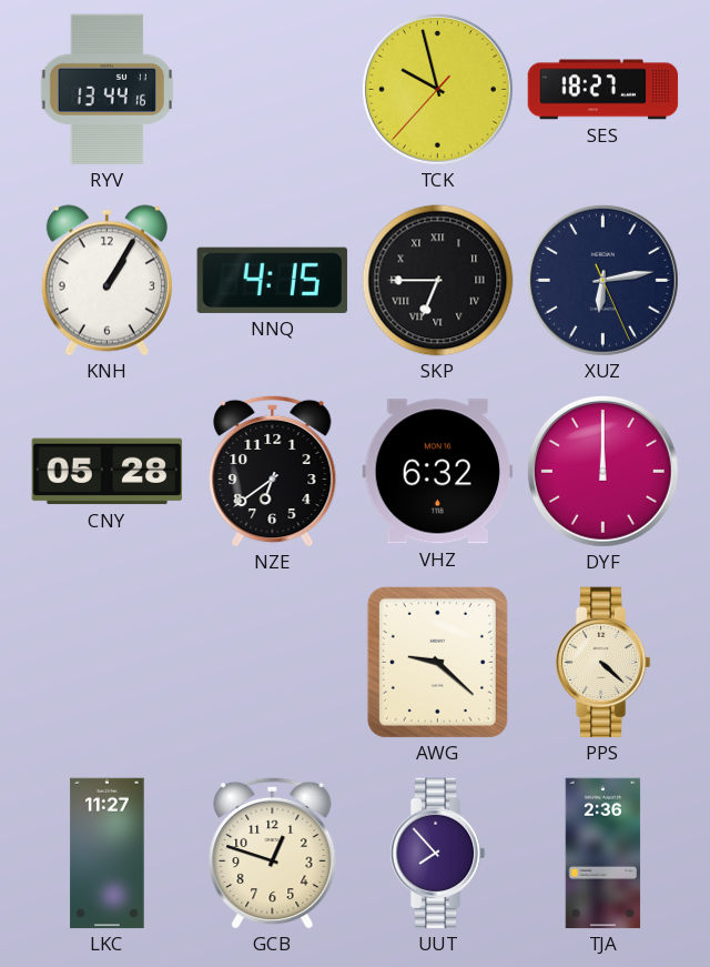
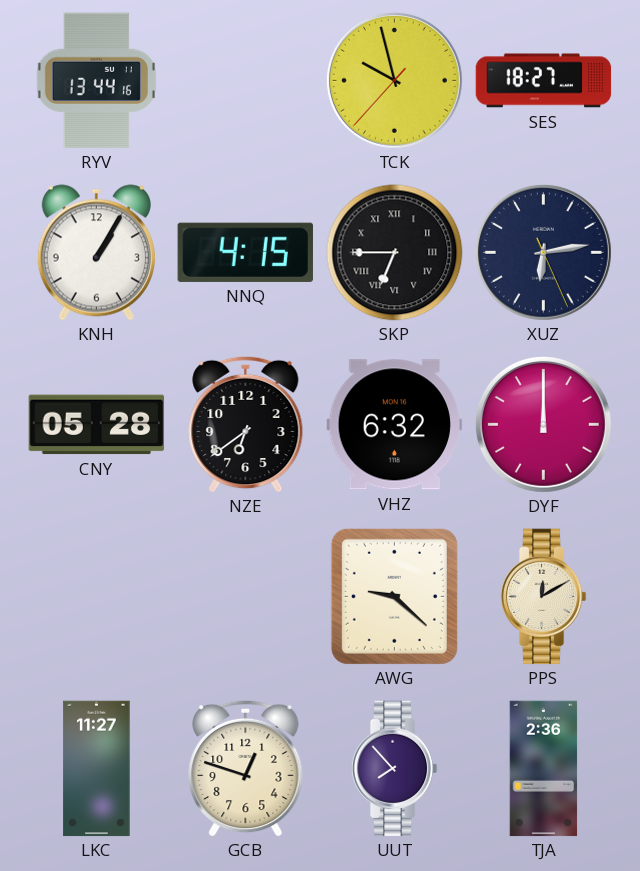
PPS: 4:22 -> 12:10
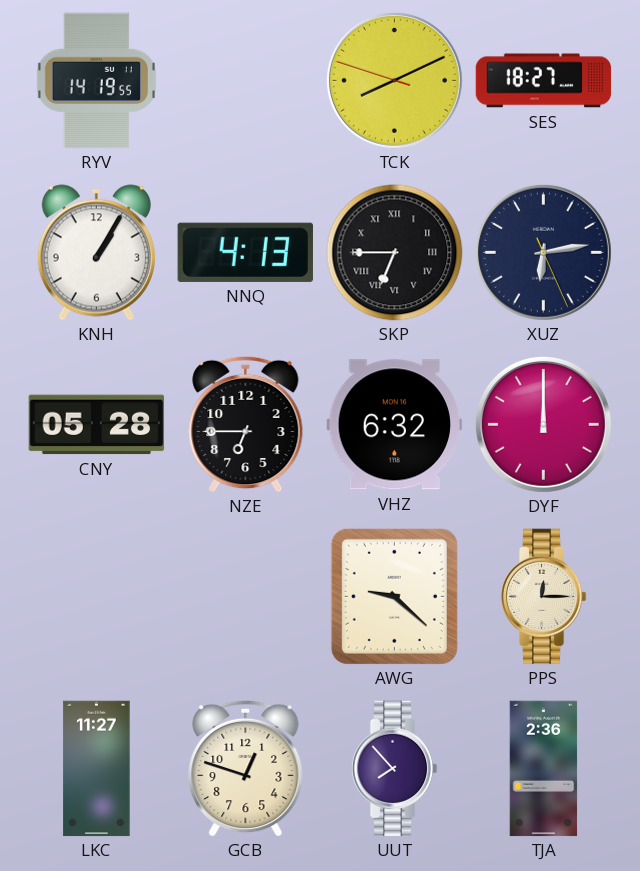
RYV: 13:44 -> 14:19
TCK: 9:57 -> 8:10
NNQ: 4:15 -> 4:13
NZE: 6:39 -> 6:45
PPS: 12:10 -> 12:15
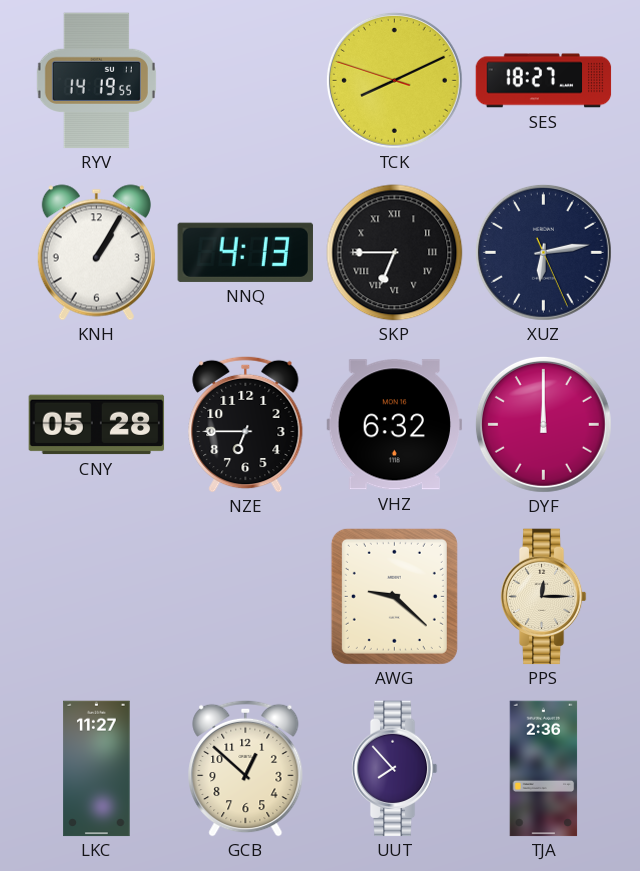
GCB: 12:48 -> 12:52
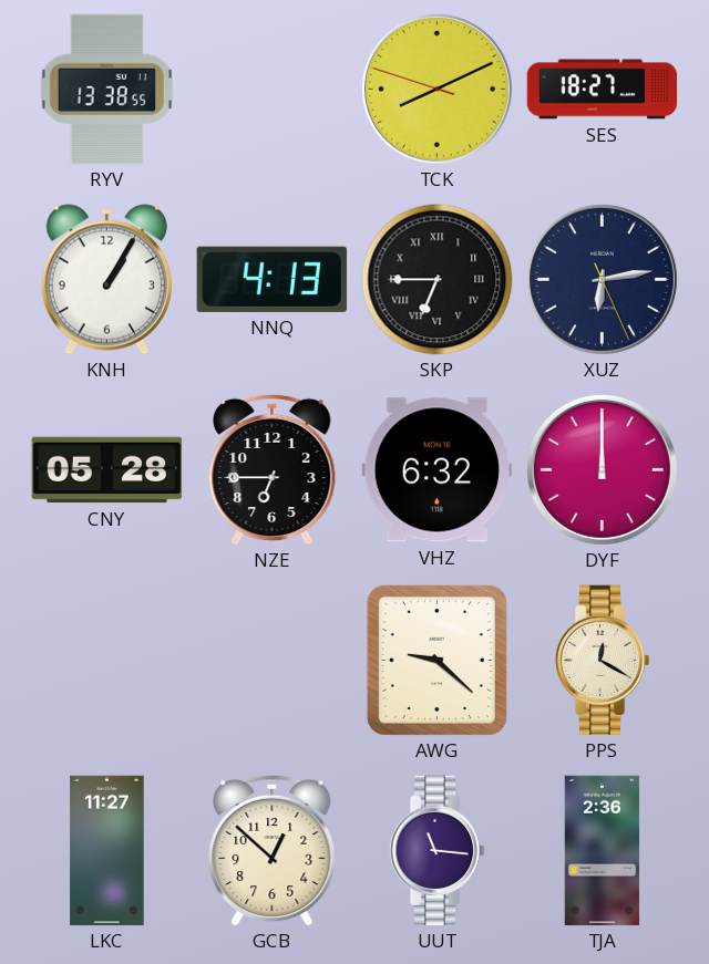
RYV: 14:19 -> 13:38
PPS: 12:15 -> 12:20
UUT: 7:53 -> 11:16
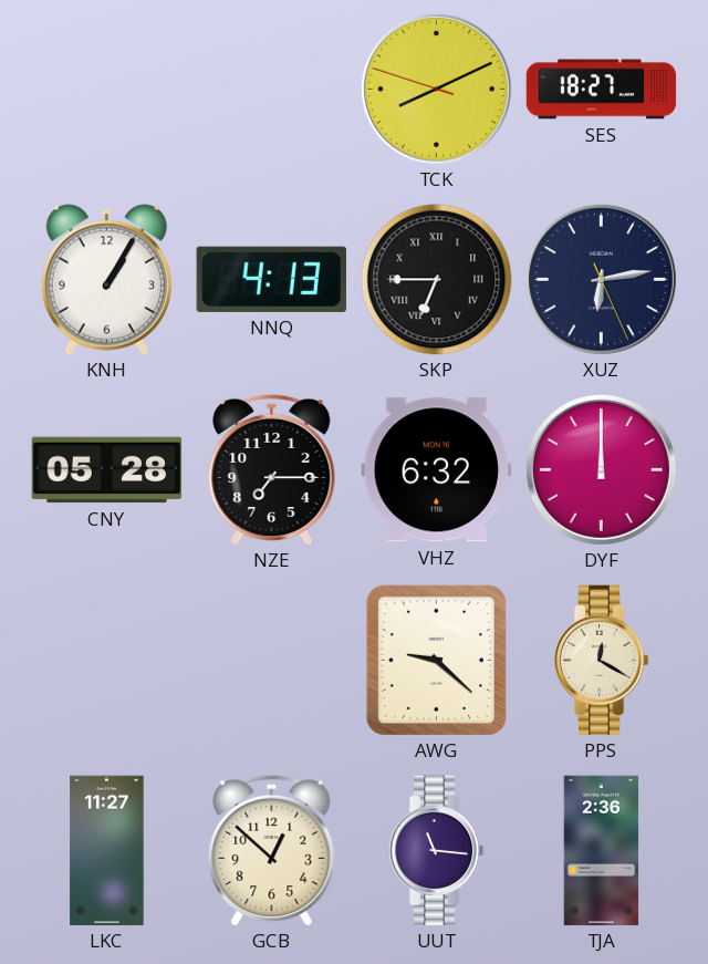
RYV: 13:38 -> none
NZE: 6:45 -> 7:15
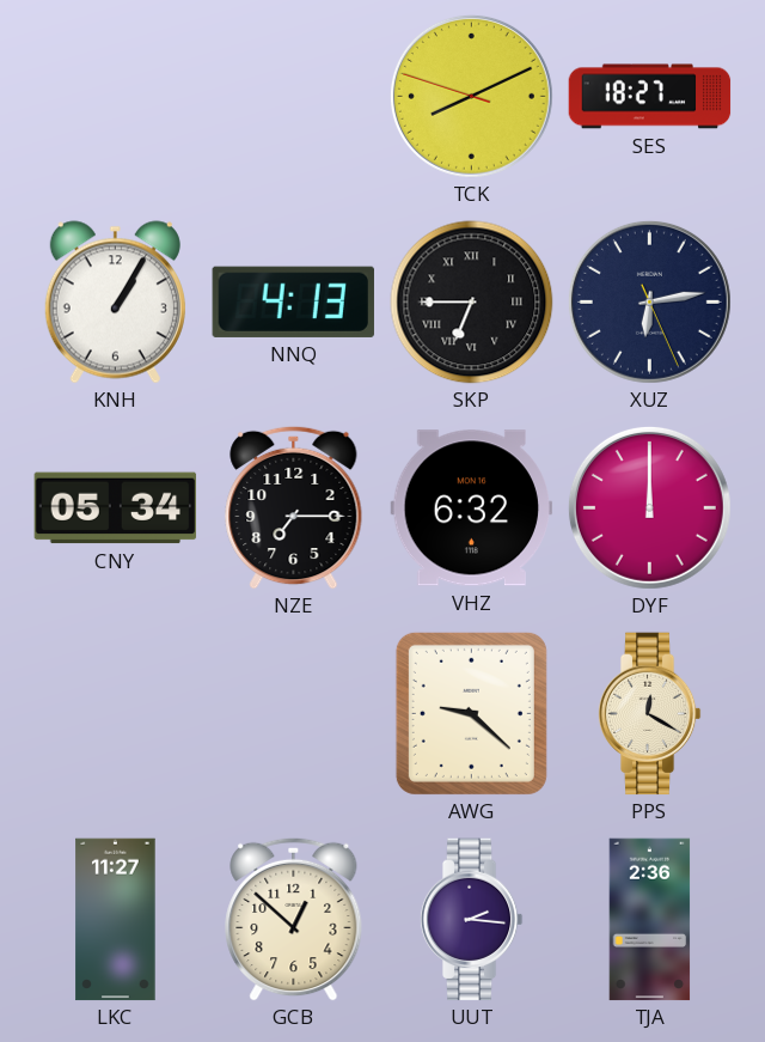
CNY: 05:28 -> 05:34
UUT: 11:16 -> 2:16
